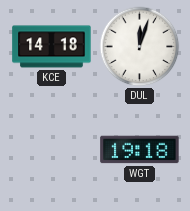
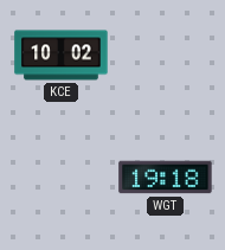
KCE: 14:18 -> 10:02
DUL: 12:03 -> none
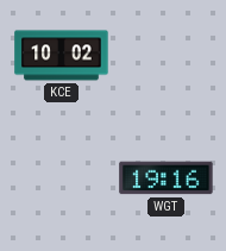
WGT: 19:18 -> 19:16
